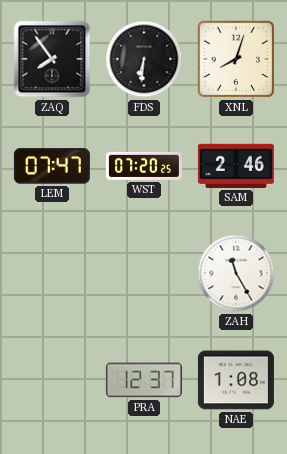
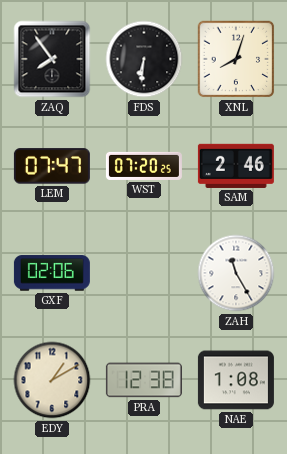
GXF: none -> 02:06
EDY: none -> 1:10
PRA: 12:37 -> 12:38
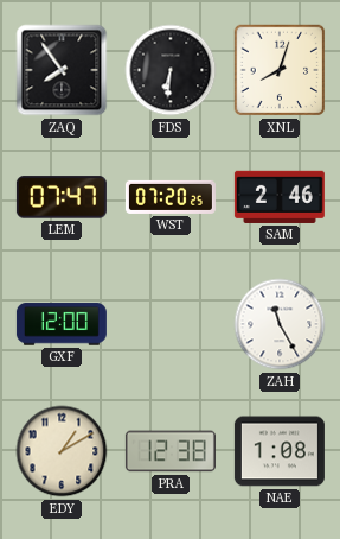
GXF: 02:06 -> 12:00
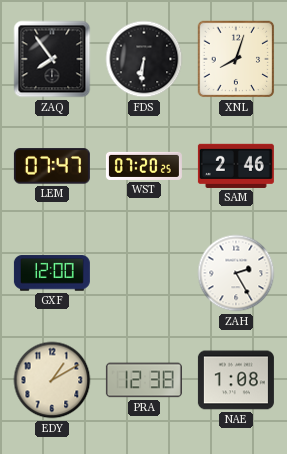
ZAH: 11:25 -> 2:25
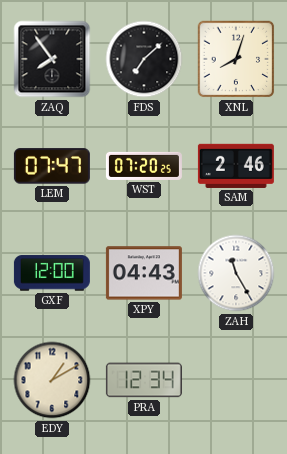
FDS: 6:31 -> 7:08
XPY: none -> 04:43
ZAH: 2:25 -> 11:25
PRA: 12:38 -> 12:34
NAE: 1:08 -> none
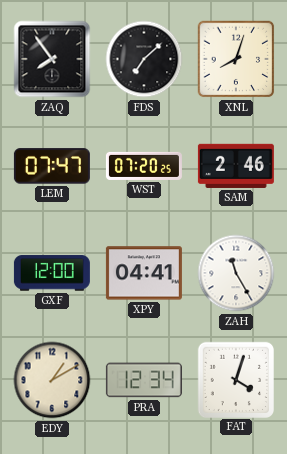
XPY: 04:43 -> 04:41
FAT: none -> 4:03
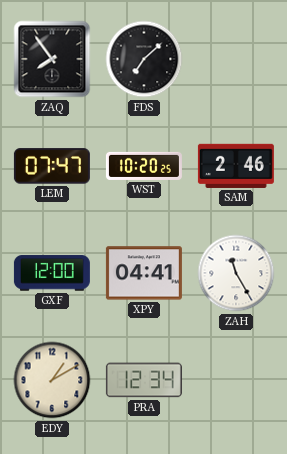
XNL: 8:03 -> none
WST: 07:20 -> 10:20
FAT: 4:03 -> none
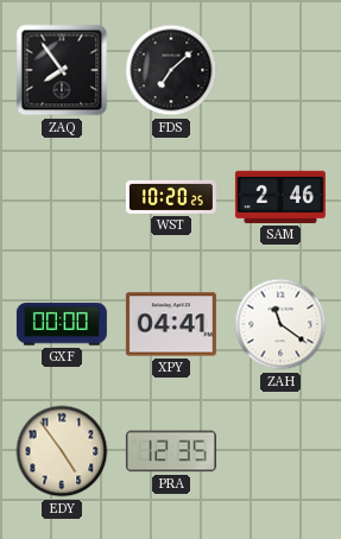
LEM: 07:47 -> none
GXF: 12:00 -> 00:00
ZAH: 11:25 -> 11:21
EDY: 1:10 -> 4:54
PRA: 12:34 -> 12:35
